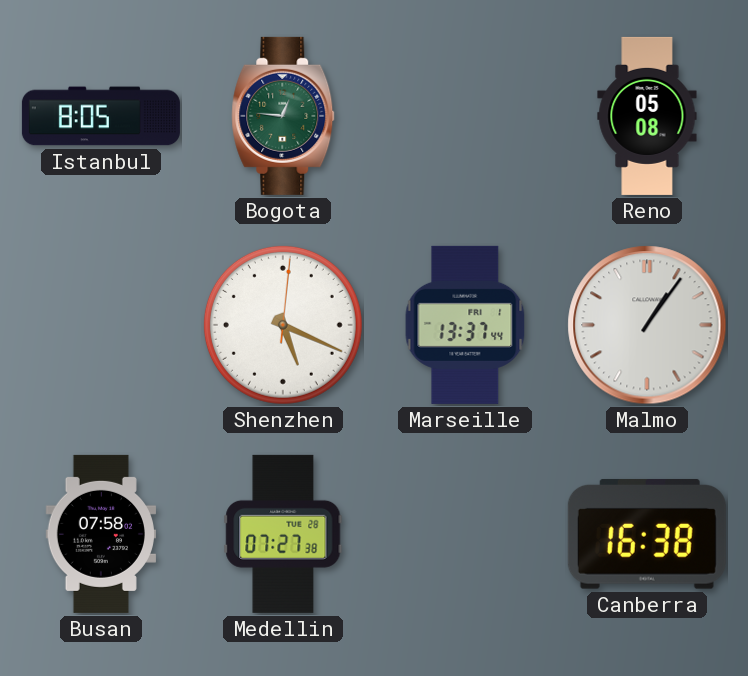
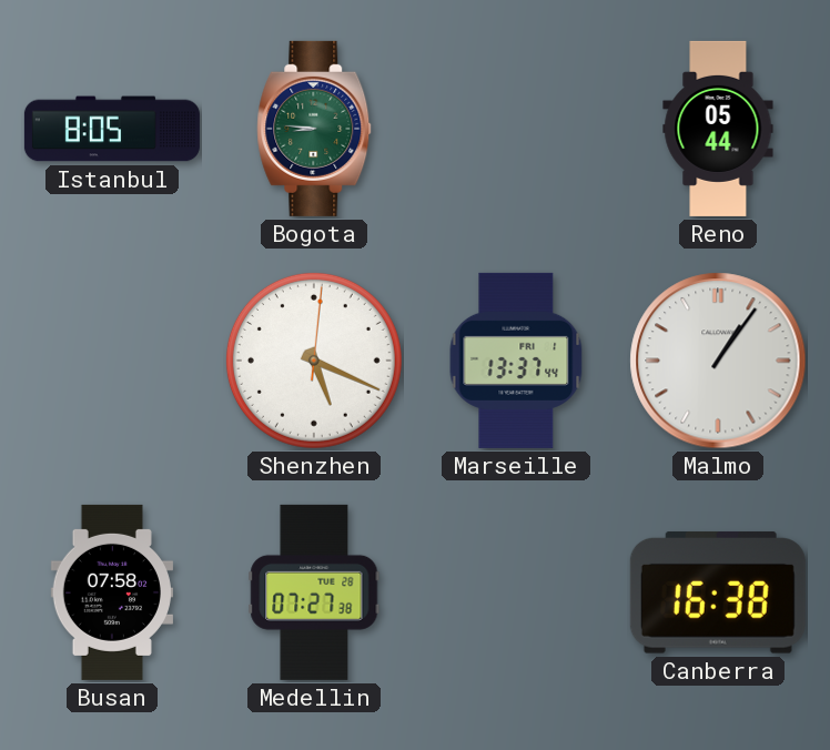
Bogota: 12:46 -> 8:46
Reno: 05:08 -> 05:44
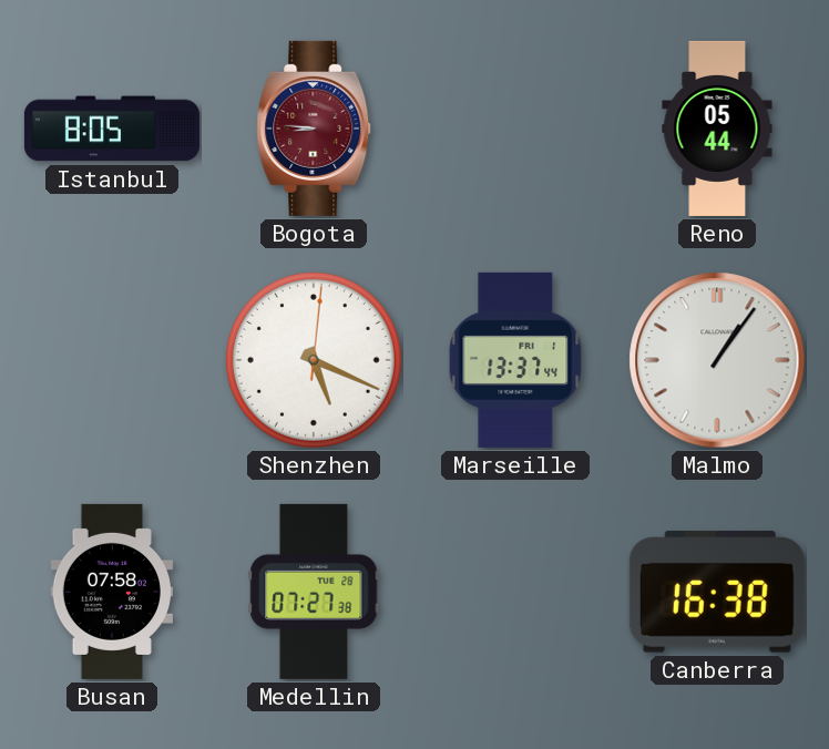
Bogota dial: green -> burgundy
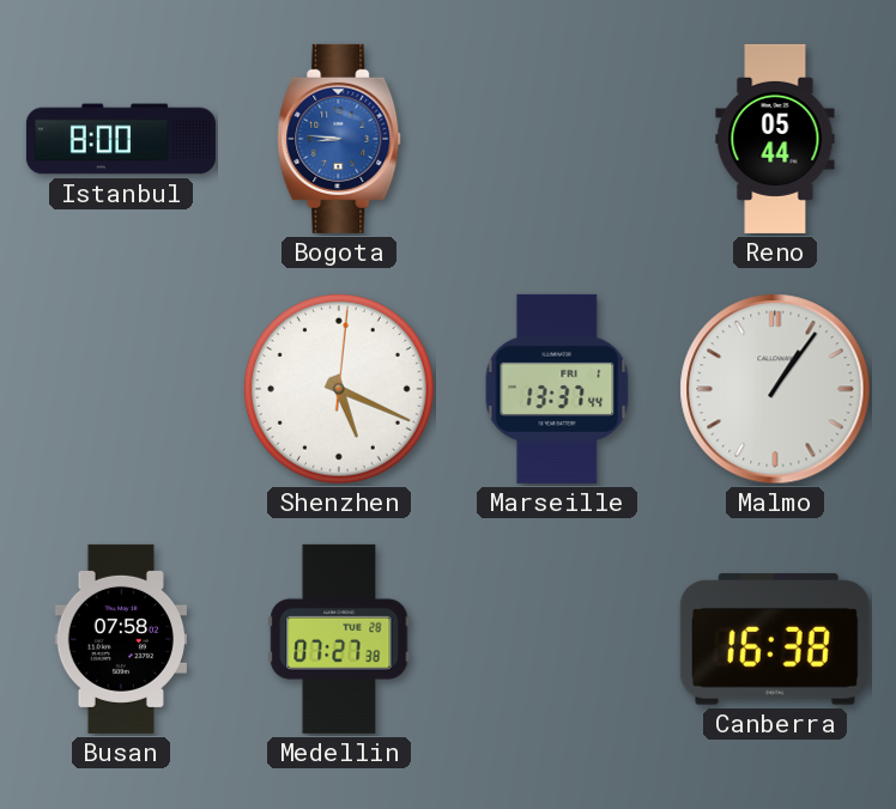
Istanbul: 8:05 -> 8:00
Bogota dial: burgundy -> blue
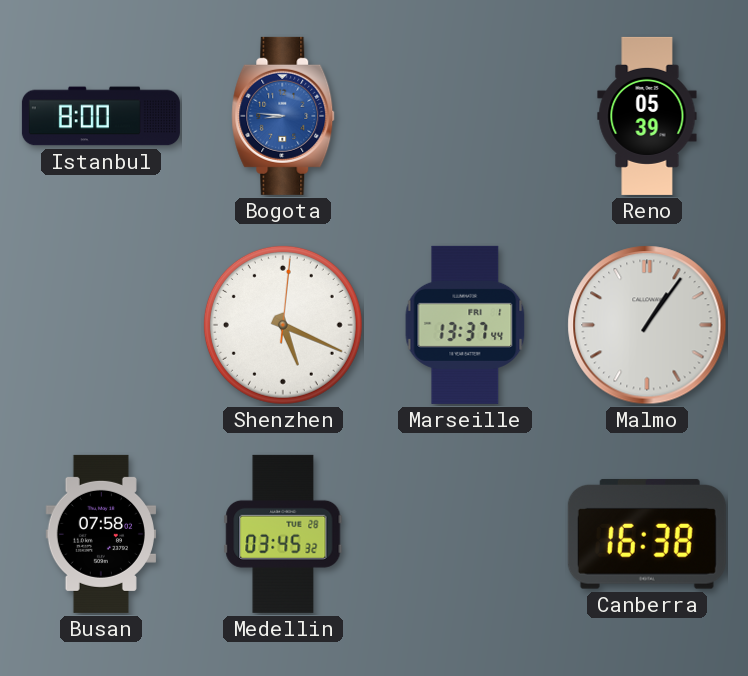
Reno: 05:44 -> 05:39
Medellin: 07:27 -> 03:45
